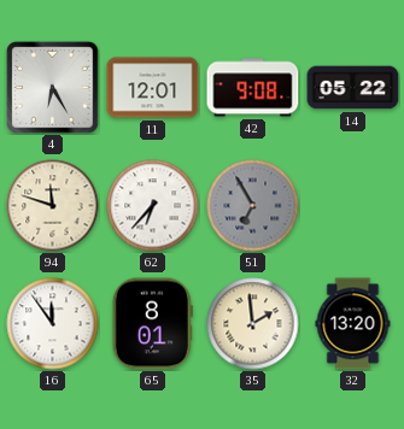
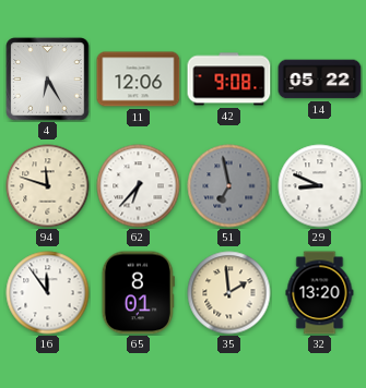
11: 12:01 -> 12:06
51: 6:55 -> 6:58
29: none -> 8:49
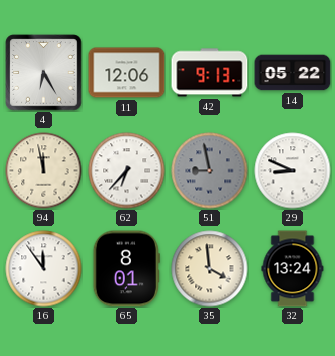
42: 9:08 -> 9:13
94: 11:48 -> 11:58
51: 6:58 -> 8:58
35: 1:59 -> 3:59
32: 13:20 -> 13:24
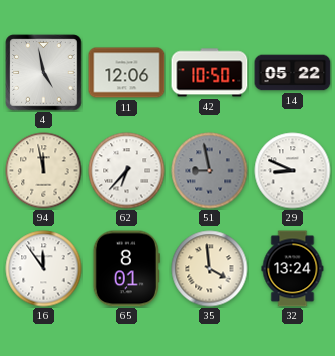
4: 6:25 -> 4:58
42: 9:13 -> 10:50
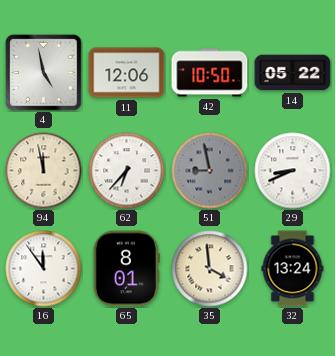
29: 8:49 -> 8:41
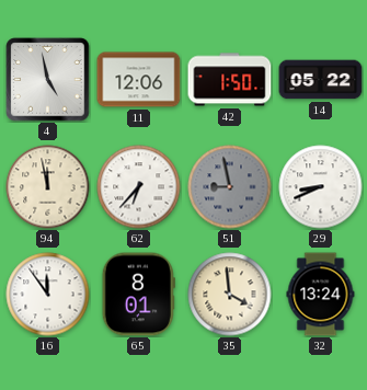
42: 10:50 -> 1:50
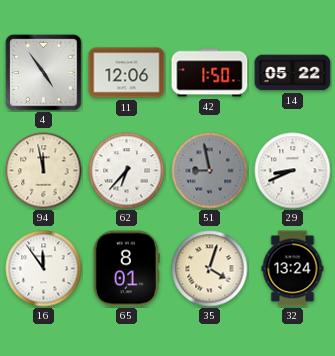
4: 4:58 -> 4:54
35: 3:59 -> 4:03
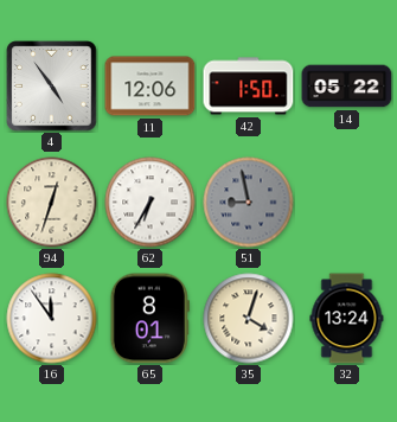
94: 11:58 -> 12:33
62: 6:37 -> 6:35
29: 8:41 -> none
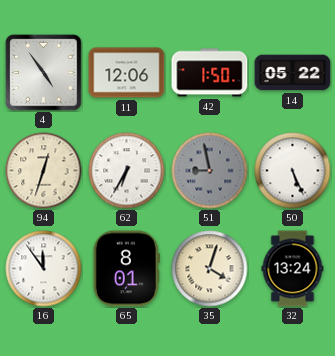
50: none -> 5:26
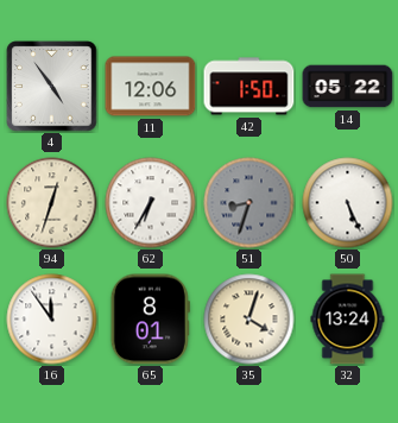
51: 8:58 -> 8:33
